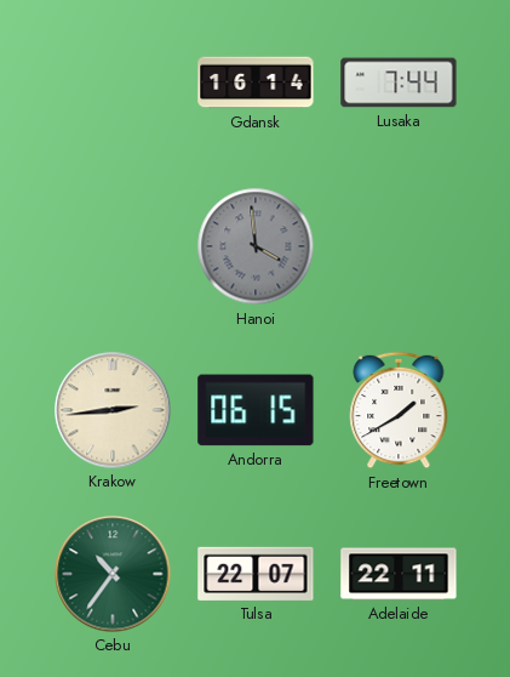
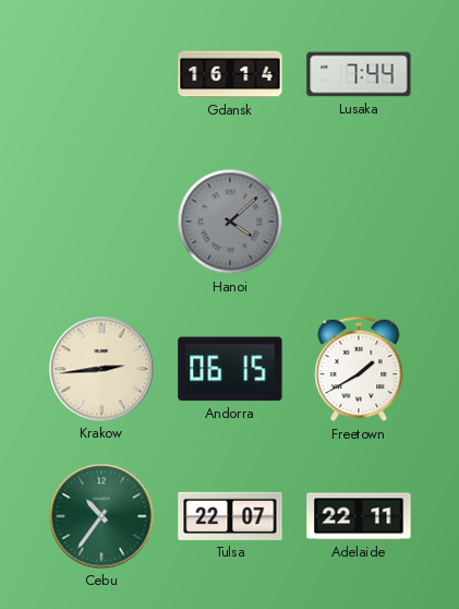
Hanoi: 3:59 -> 4:08
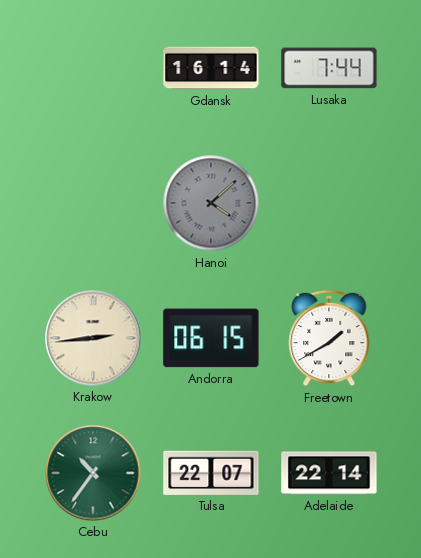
Adelaide: 22:11 -> 22:14
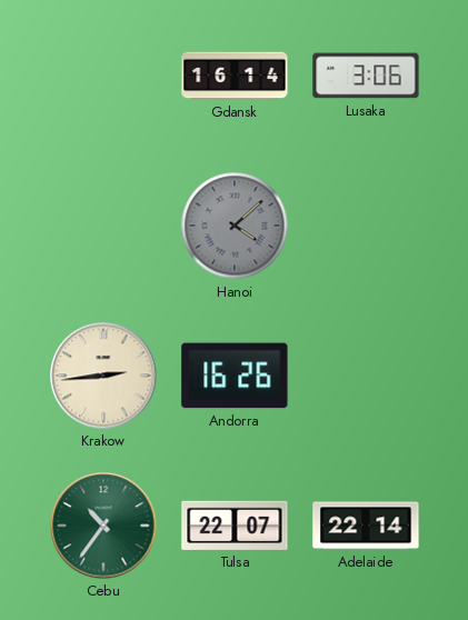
Lusaka: 7:44 -> 3:06
Andorra: 06:15 -> 16:26
Freetown: 1:40 -> none
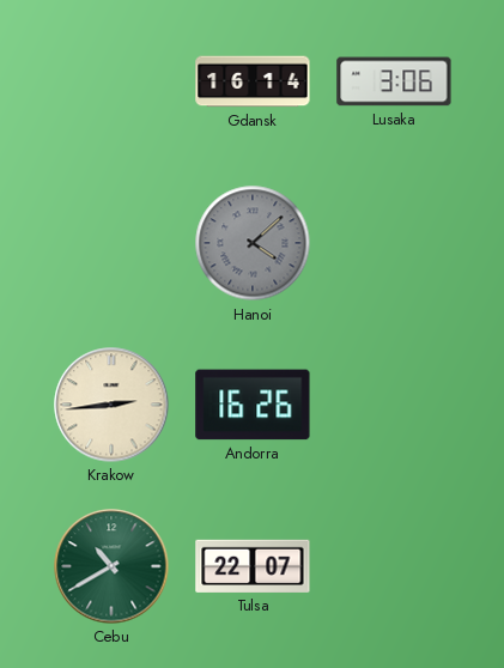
Cebu: 10:36 -> 10:40
Adelaide: 22:14 -> none
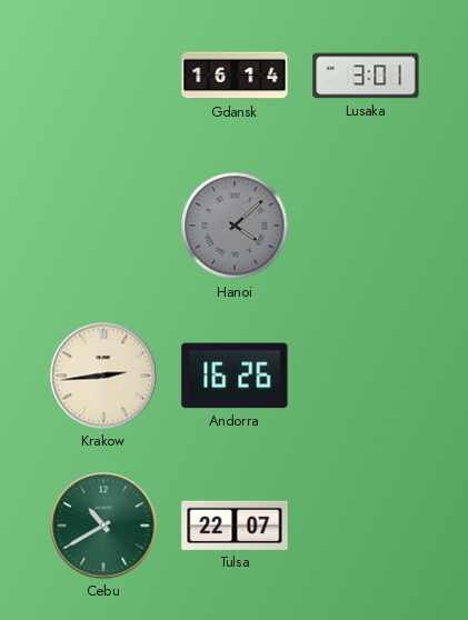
Lusaka: 3:06 -> 3:01
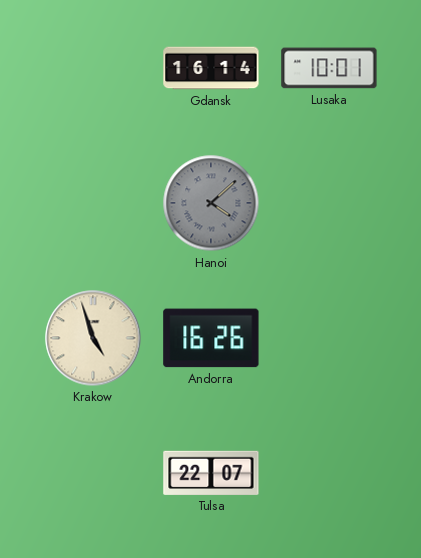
Lusaka: 3:01 -> 10:01
Krakow: 2:44 -> 4:57
Cebu: 10:40 -> none
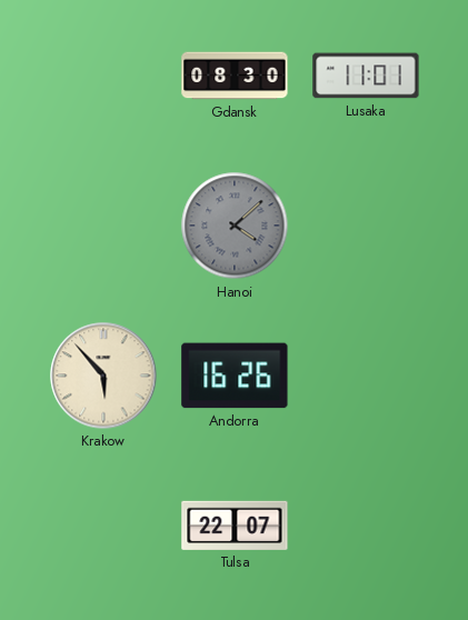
Gdansk: 16:14 -> 08:30
Lusaka: 10:01 -> 11:01
Krakow: 4:57 -> 5:53
